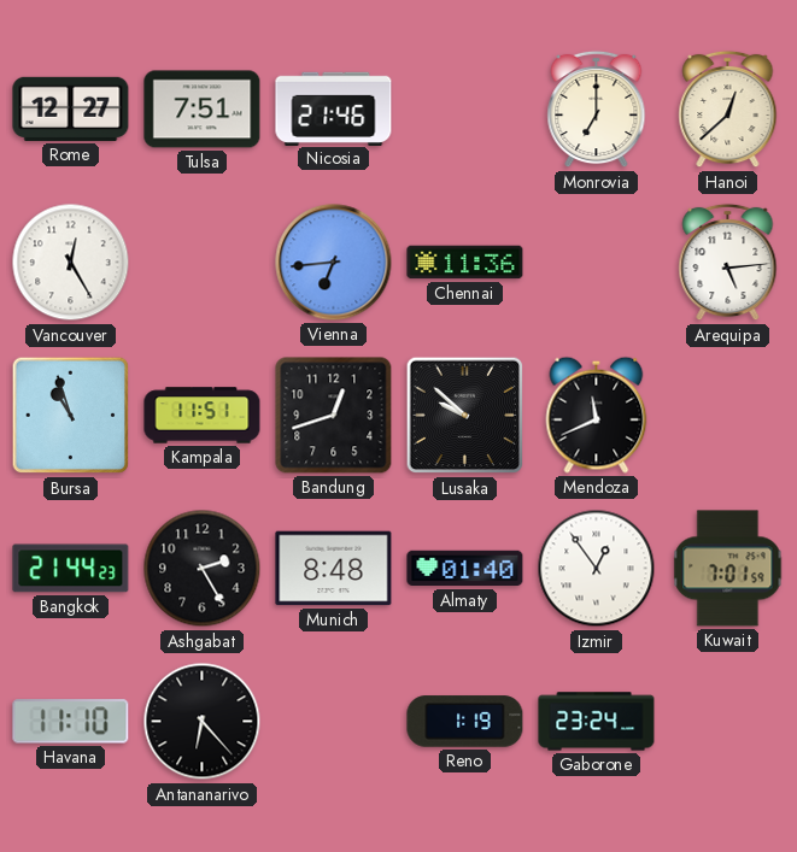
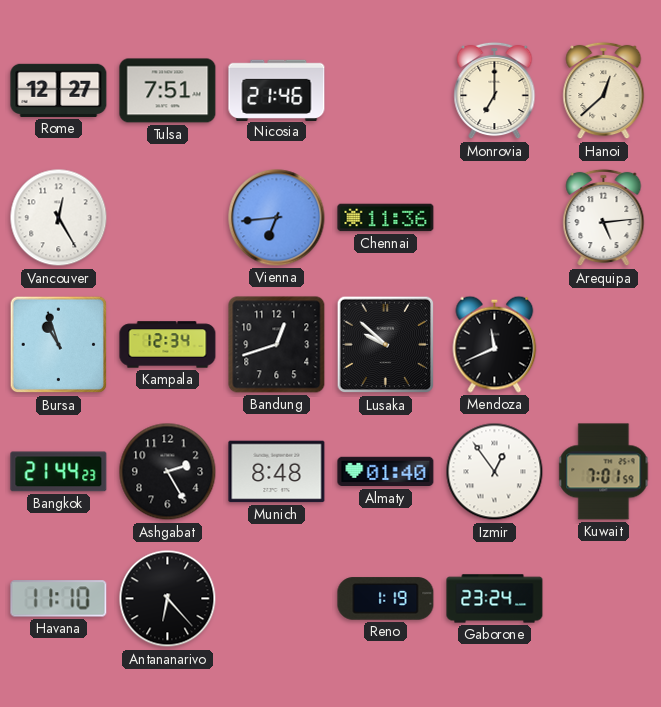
Kampala: 11:51 -> 12:34
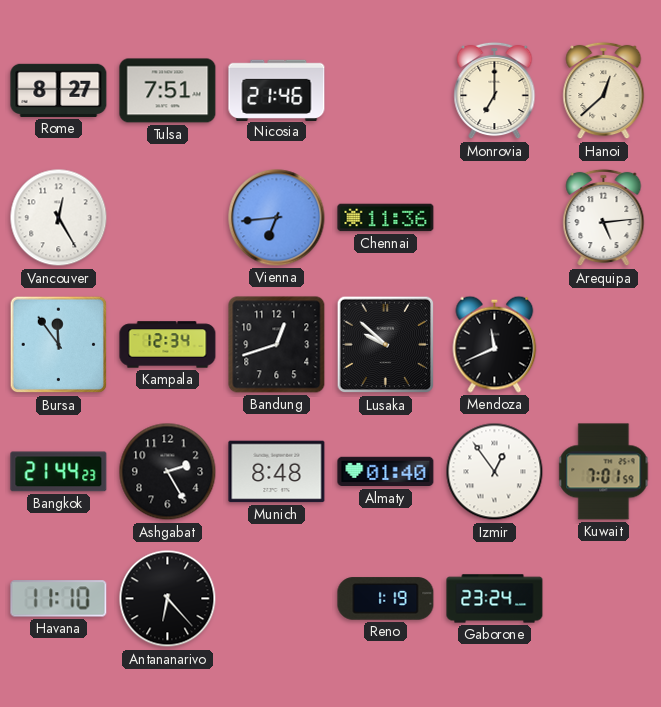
Rome: 12:27 -> 8:27
Bursa: 10:57 -> 11:54
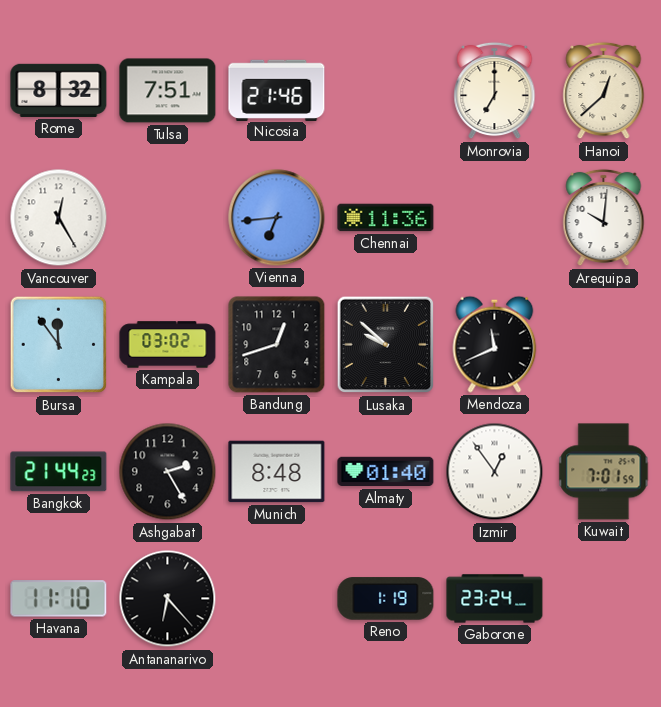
Rome: 8:27 -> 8:32
Arequipa: 5:14 -> 10:01
Kampala: 12:34 -> 03:02
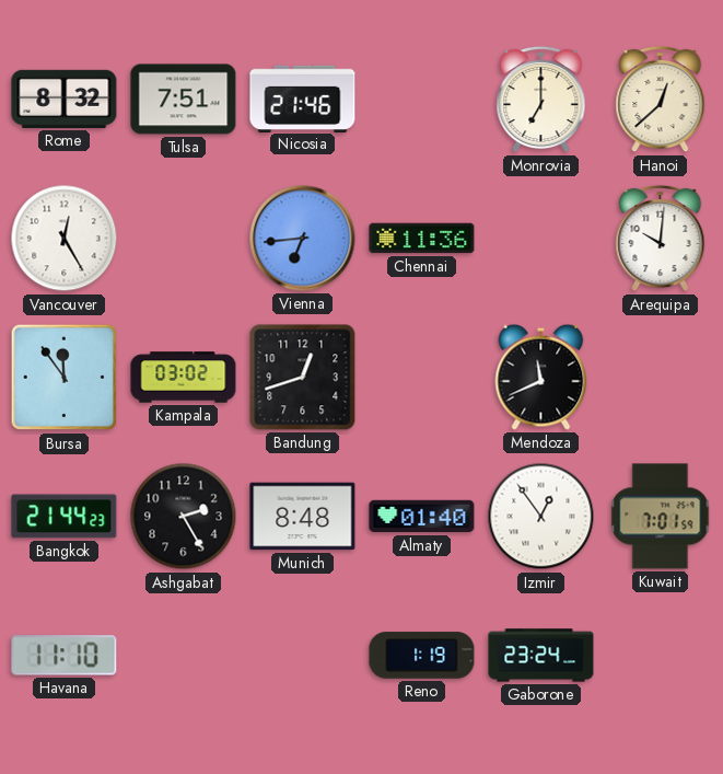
Lusaka: 9:52 -> none
Antananarivo: 6:23 -> none
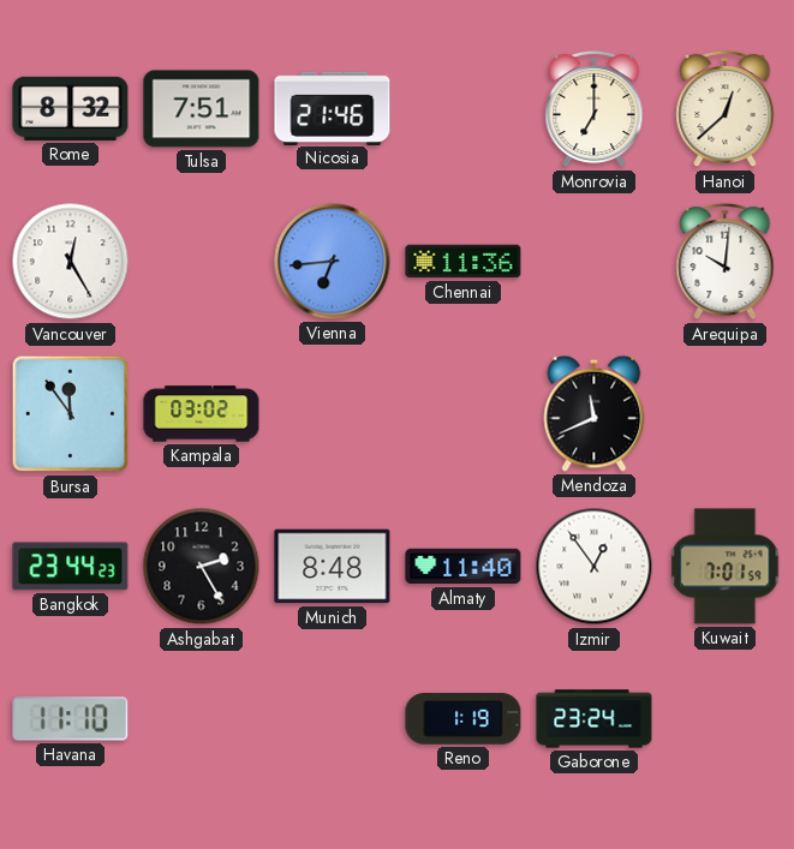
Bandung: 12:42 -> none
Bangkok: 21:44 -> 23:44
Almaty: 01:40 -> 11:40
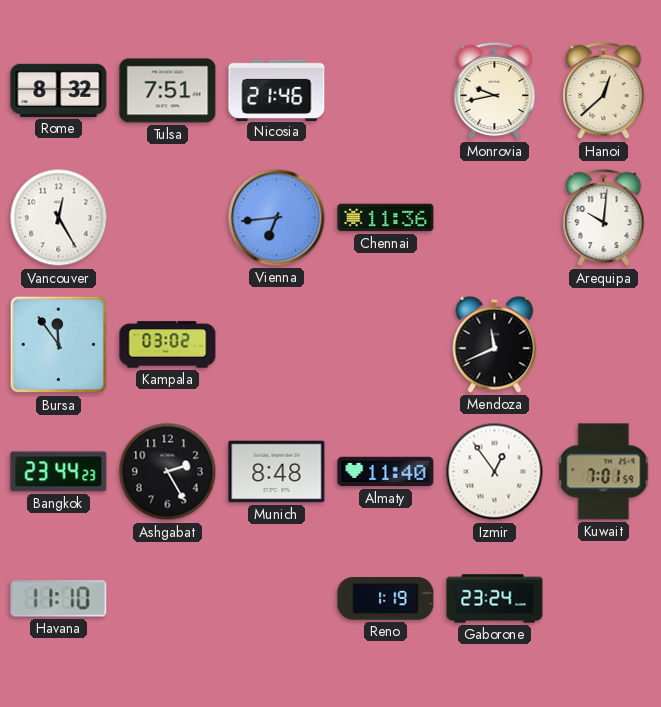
Monrovia: 7:00 -> 9:43
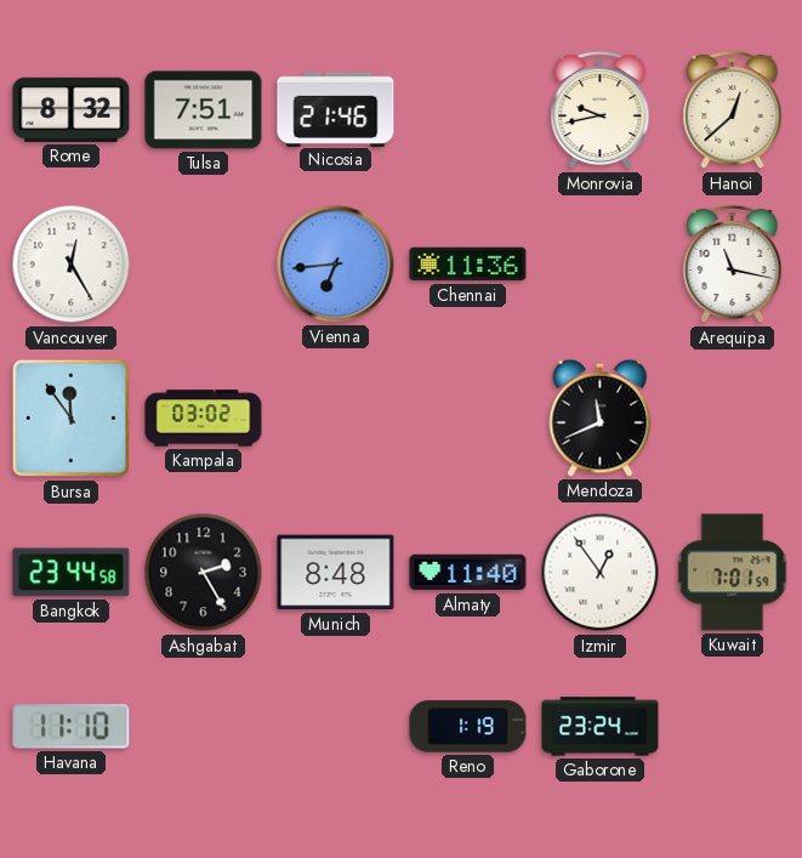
Arequipa: 10:01 -> 11:17
Bangkok: 23:44:23 -> 23:44:58
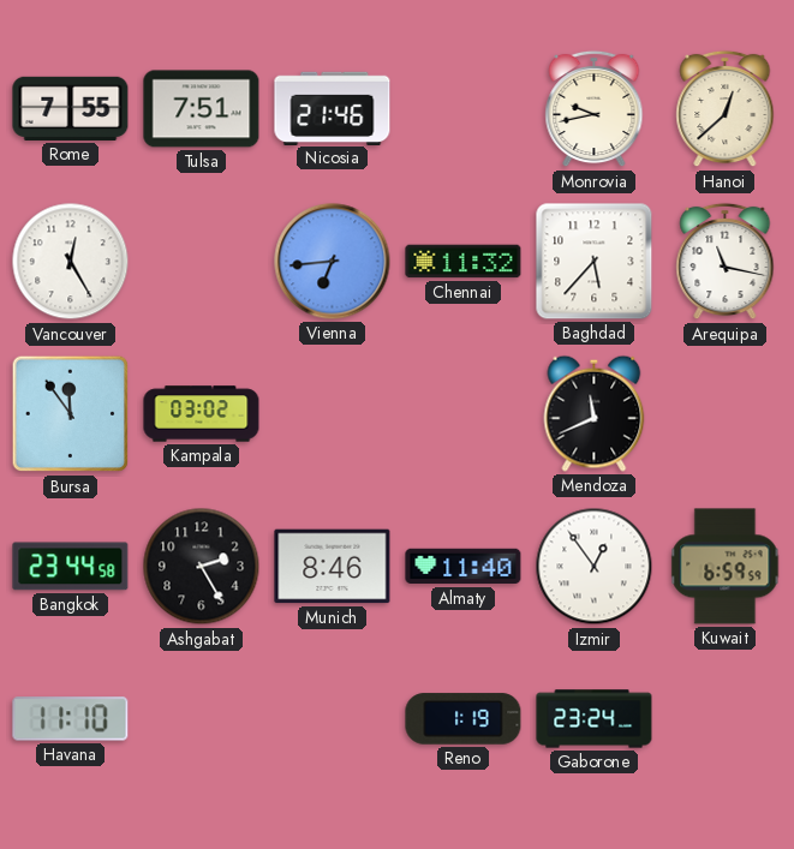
Rome: 8:32 -> 7:55
Chennai: 11:36 -> 11:32
Baghdad: none -> 5:37
Munich: 8:48 -> 8:46
Kuwait: 7:01 -> 6:59
